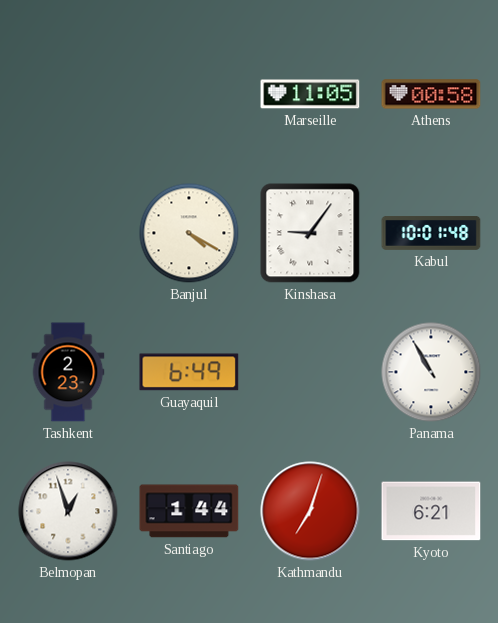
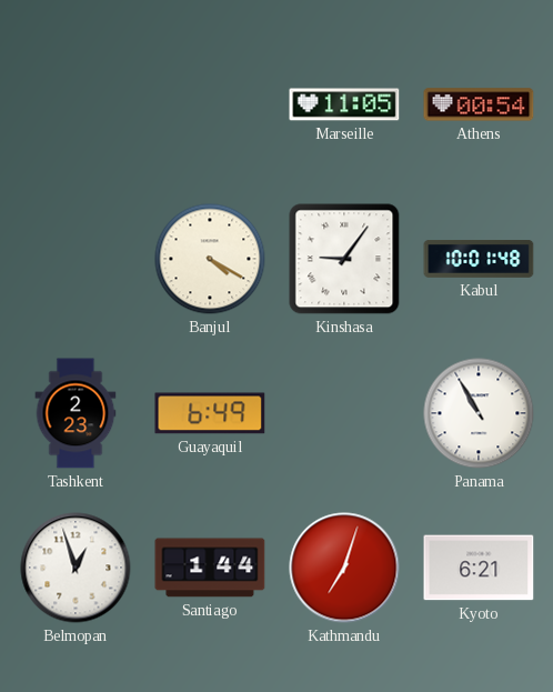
Athens: 00:58 -> 00:54
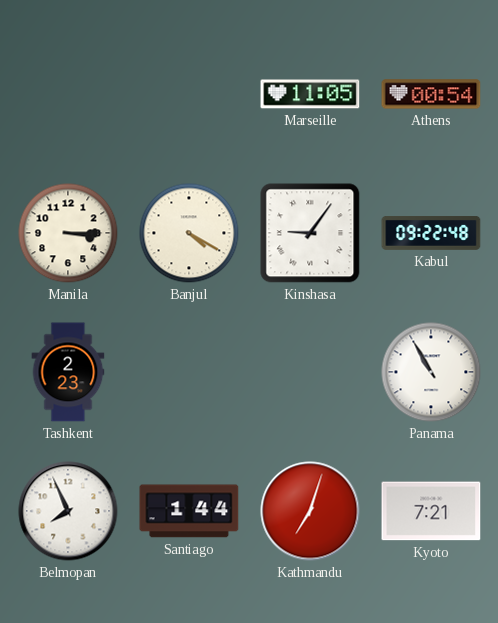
Manila: none -> 3:15
Kabul: 10:01 -> 09:22
Guayaquil: 6:49 -> none
Belmopan: 12:57 -> 7:56
Kyoto: 6:21 -> 7:21
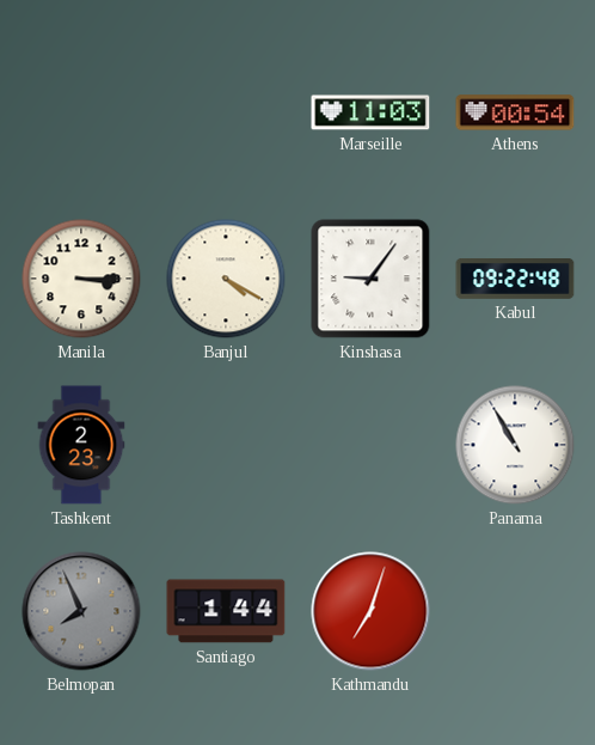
Marseille: 11:05 -> 11:03
Belmopan dial: white -> grey
Kyoto: 7:21 -> none
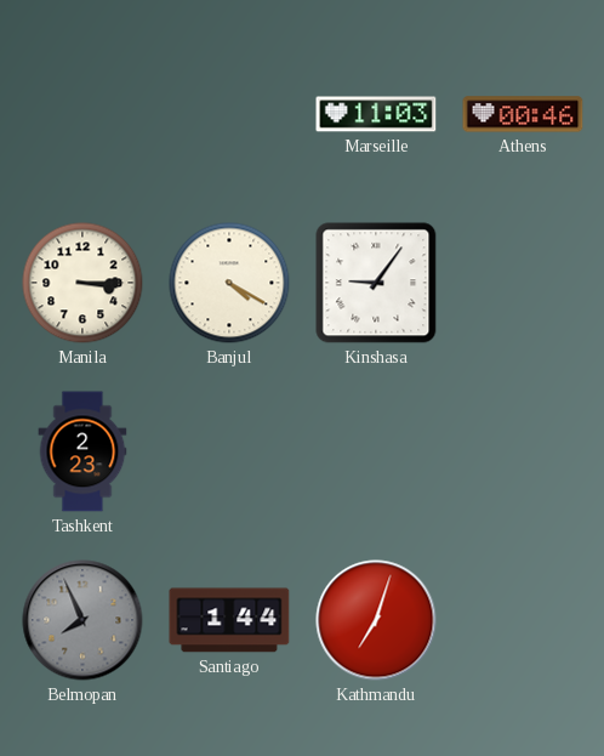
Athens: 00:54 -> 00:46
Kabul: 09:22 -> none
Panama: 10:55 -> none
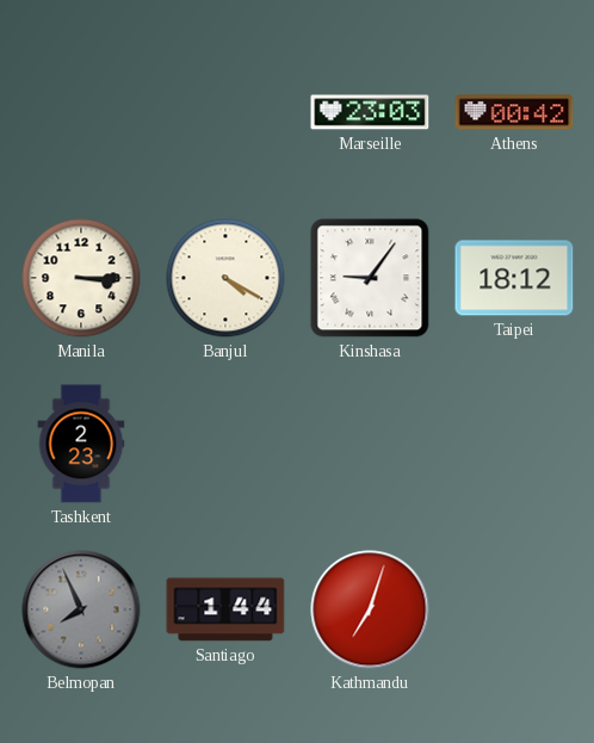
Marseille: 11:03 -> 23:03
Athens: 00:46 -> 00:42
Taipei: none -> 18:12
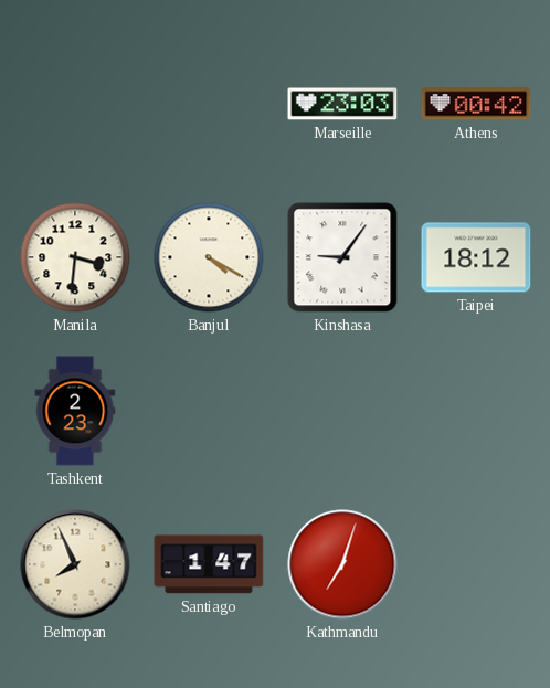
Manila: 3:15 -> 3:31
Belmopan dial: grey -> cream
Santiago: 1:44 -> 1:47
